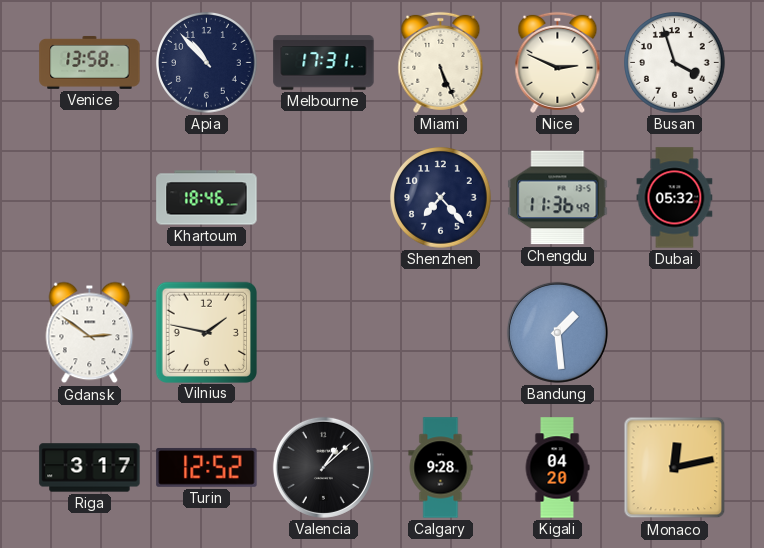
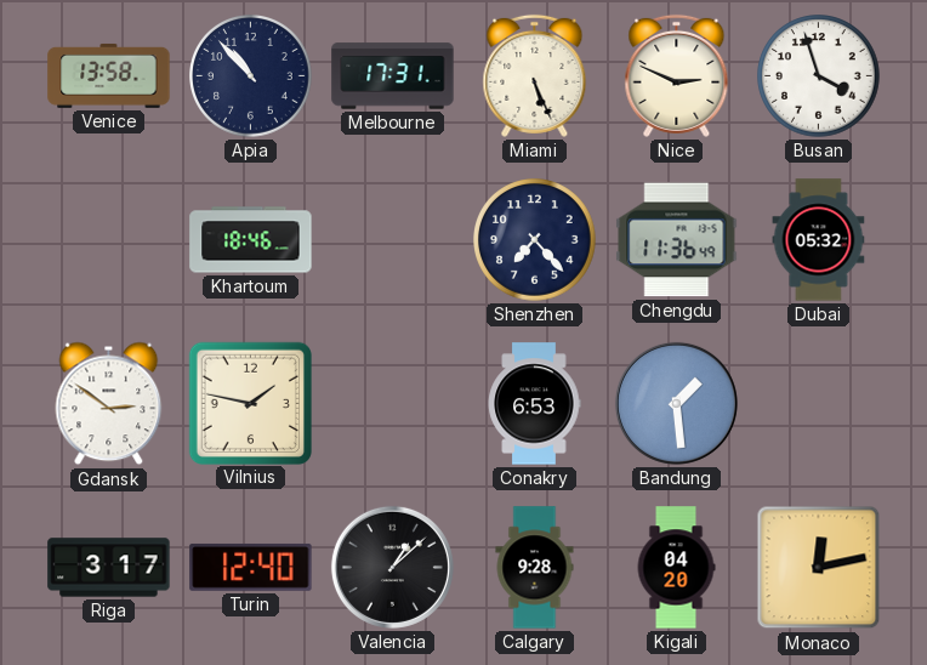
Conakry: none -> 6:53
Turin: 12:52 -> 12:40
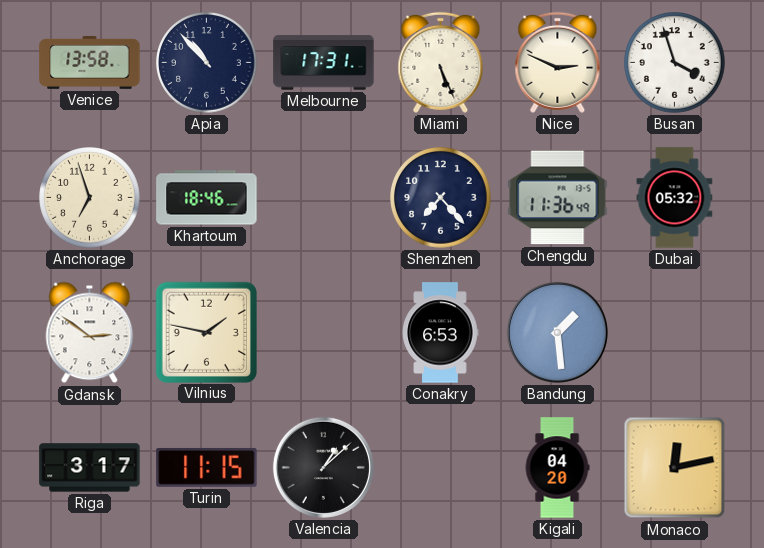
Anchorage: none -> 6:57
Turin: 12:40 -> 11:15
Calgary: 9:28 -> none
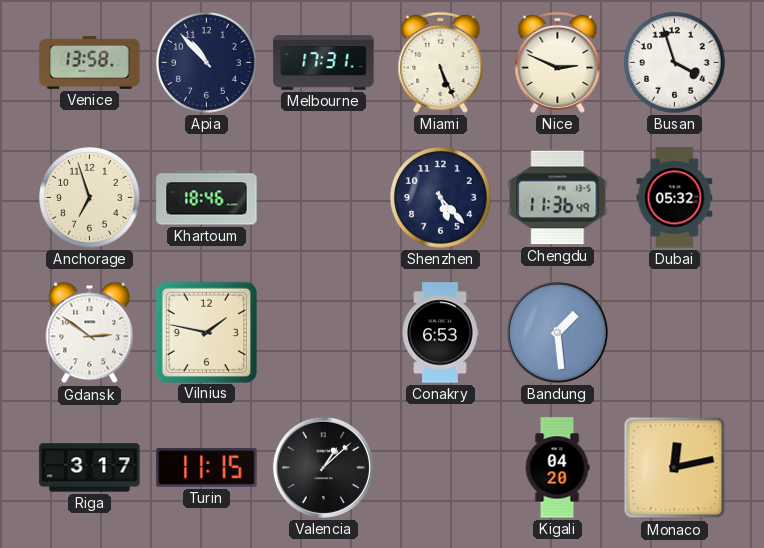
Shenzhen: 7:23 -> 5:23
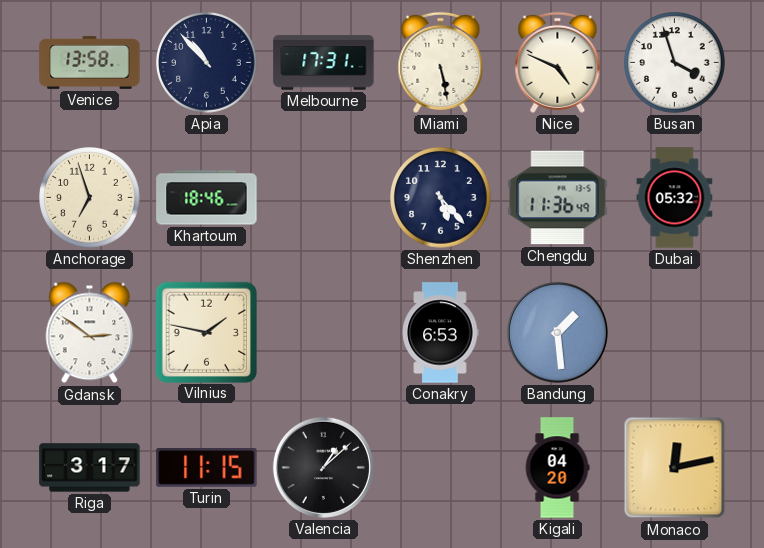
Miami: 5:26 -> 5:28
Nice: 2:49 -> 4:49
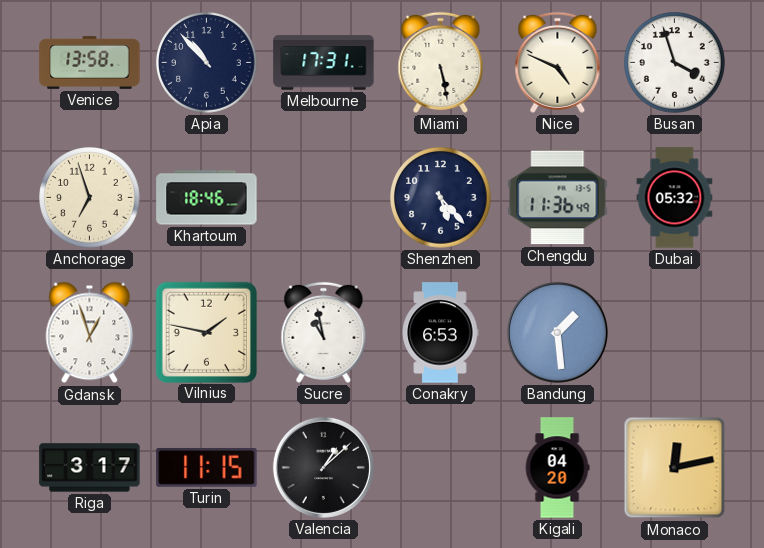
Gdansk: 2:51 -> 12:57
Sucre: none -> 10:58
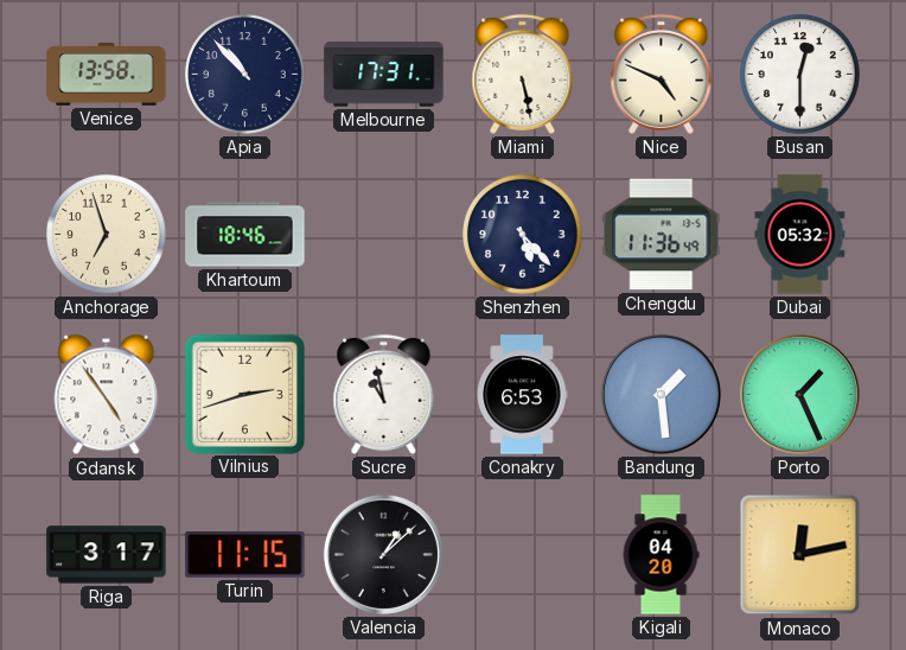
Busan: 3:57 -> 12:30
Gdansk: 12:57 -> 4:54
Vilnius: 1:47 -> 2:42
Porto: none -> 1:26
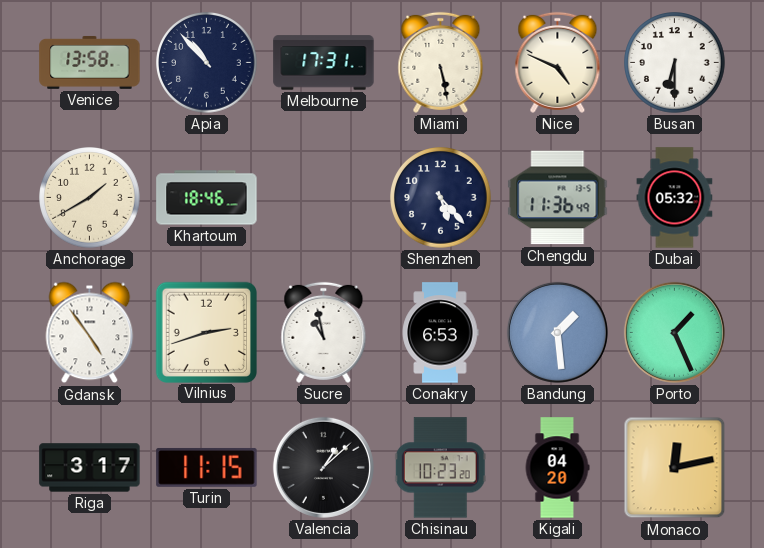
Busan: 12:30 -> 6:30
Anchorage: 6:57 -> 1:40
Chisinau: none -> 10:23
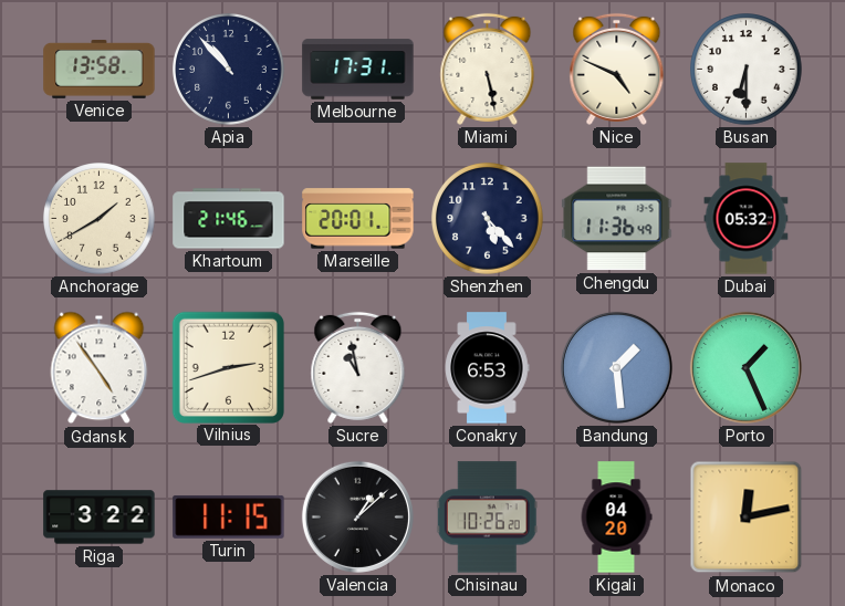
Khartoum: 18:46 -> 21:46
Marseille: none -> 20:01
Riga: 3:17 -> 3:22
Chisinau: 10:23 -> 10:26
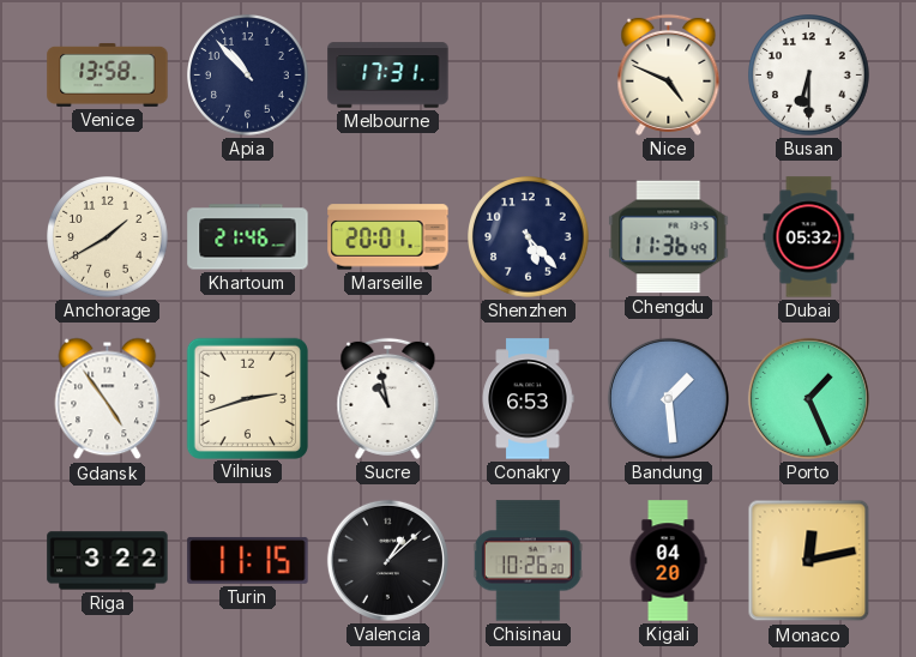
Miami: 5:28 -> none
